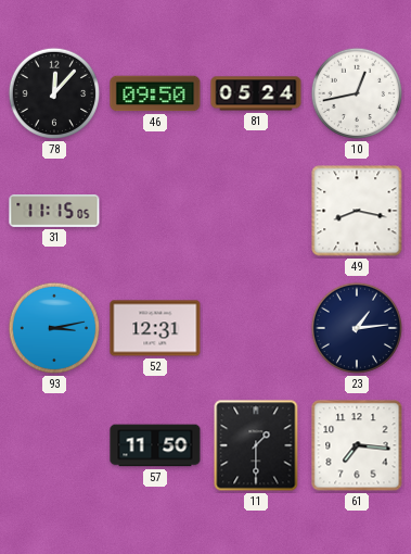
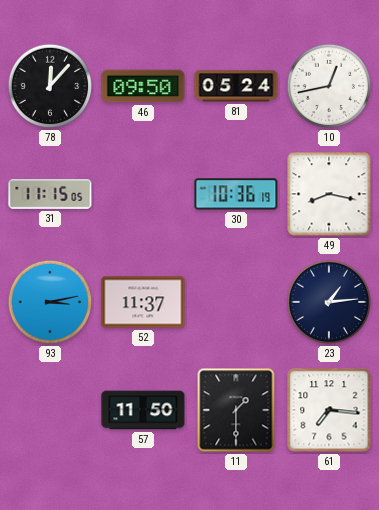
30: none -> 10:36
52: 12:31 -> 11:37
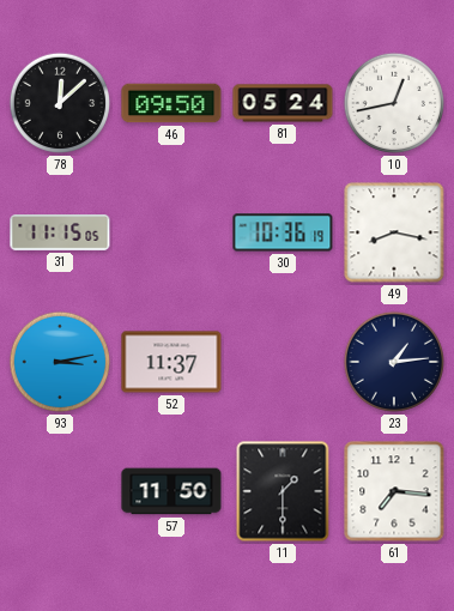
78: 12:07 -> 12:08
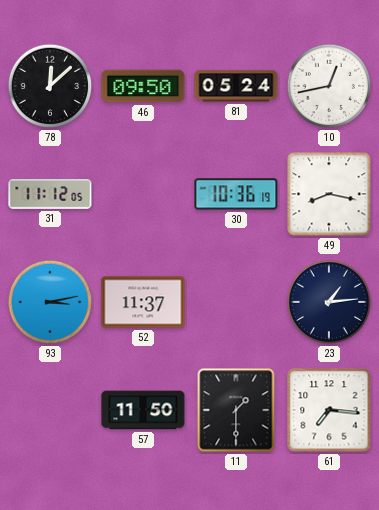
31: 11:15 -> 11:12
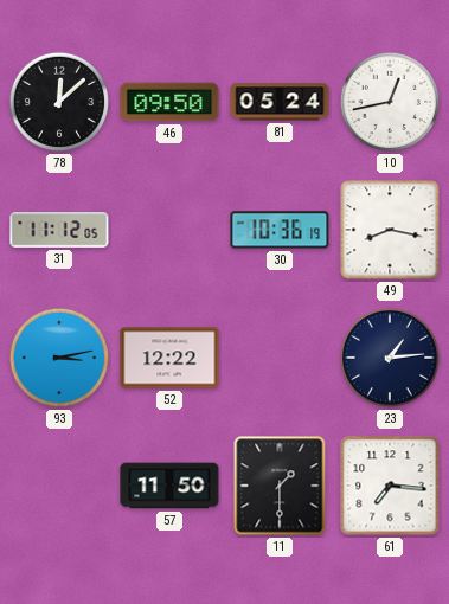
52: 11:37 -> 12:22
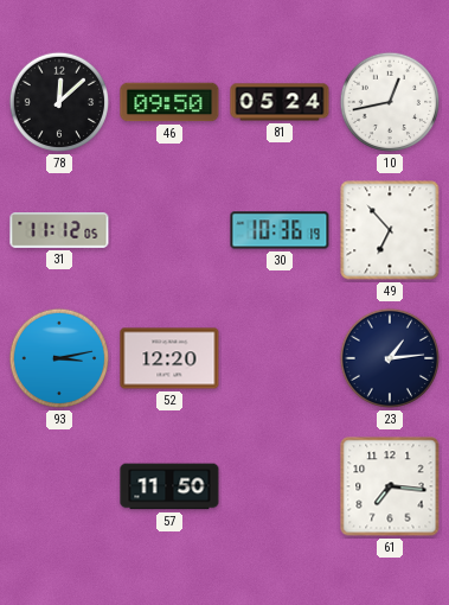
49: 8:17 -> 6:53
52: 12:22 -> 12:20
11: 1:30 -> none
